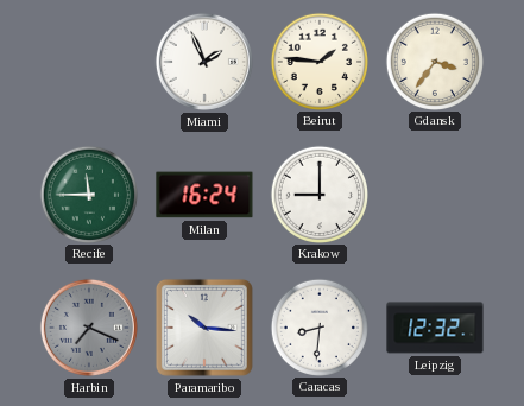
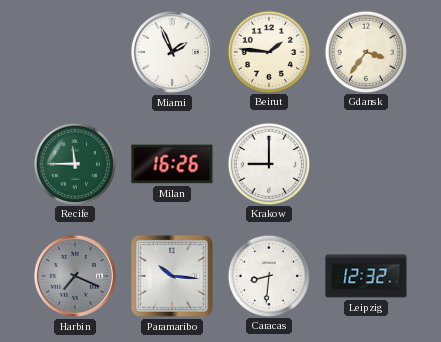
Milan: 16:24 -> 16:26
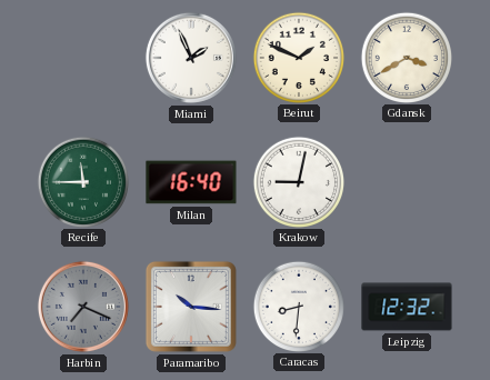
Beirut: 1:46 -> 1:49
Gdansk: 3:36 -> 3:40
Milan: 16:26 -> 16:40
Krakow: 9:00 -> 9:02
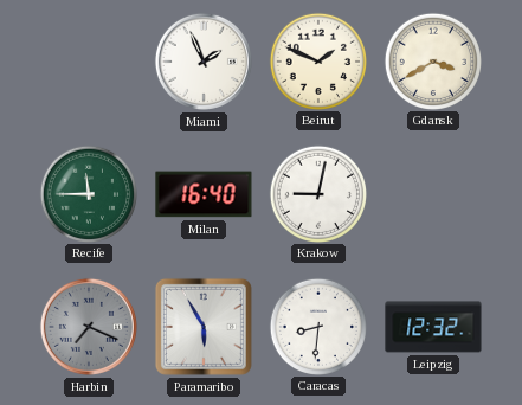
Paramaribo: 10:16 -> 5:55
